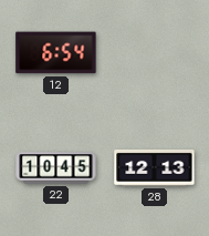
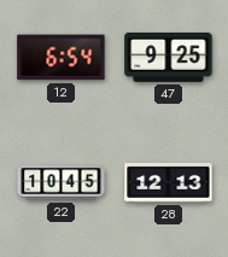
47: none -> 9:25
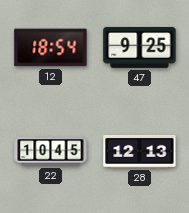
12: 6:54 -> 18:54
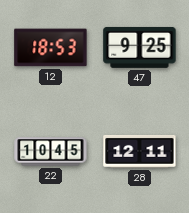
12: 18:54 -> 18:53
28: 12:13 -> 12:11
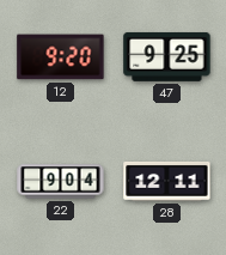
12: 18:53 -> 9:20
22: 10:45 -> 9:04
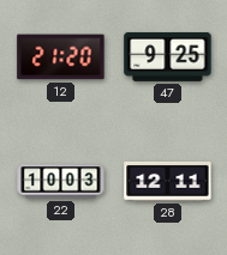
12: 9:20 -> 21:20
22: 9:04 -> 10:03
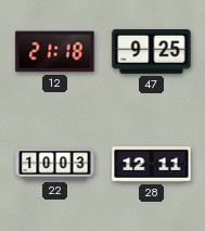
12: 21:20 -> 21:18
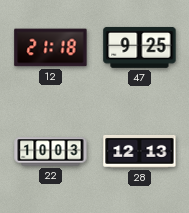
28: 12:11 -> 12:13
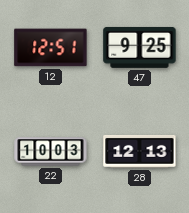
12: 21:18 -> 12:51
